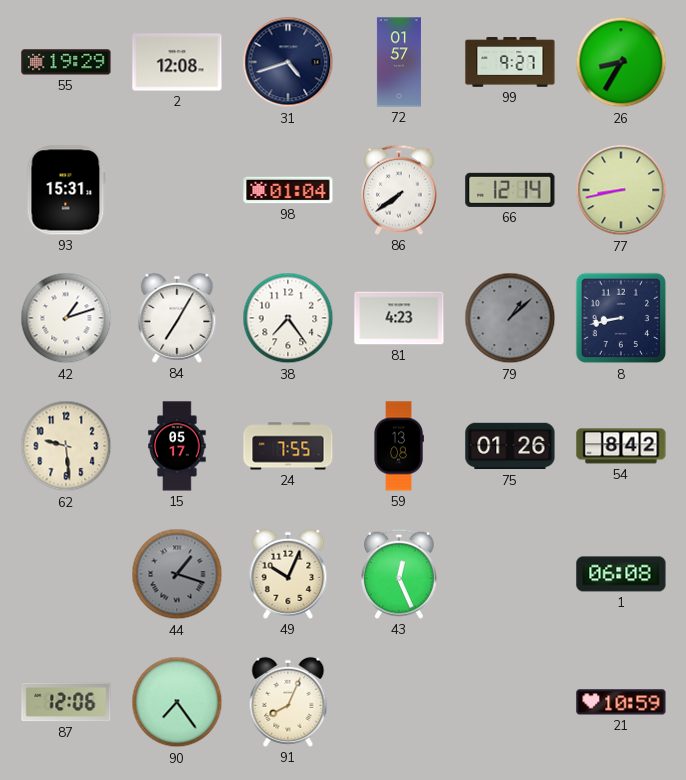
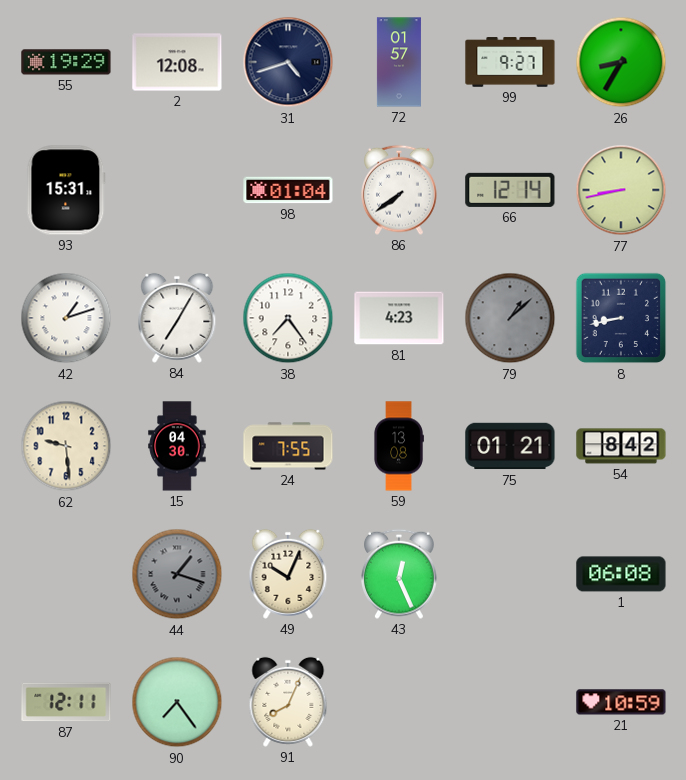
15: 05:17 -> 04:30
75: 01:26 -> 01:21
87: 12:06 -> 12:11
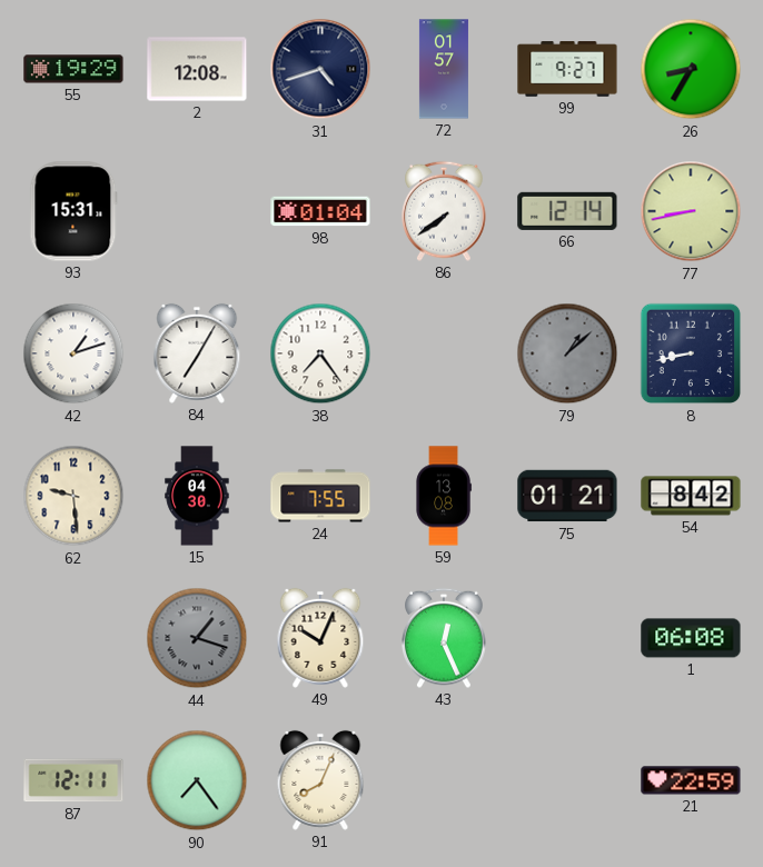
81: 4:23 -> none
21: 10:59 -> 22:59
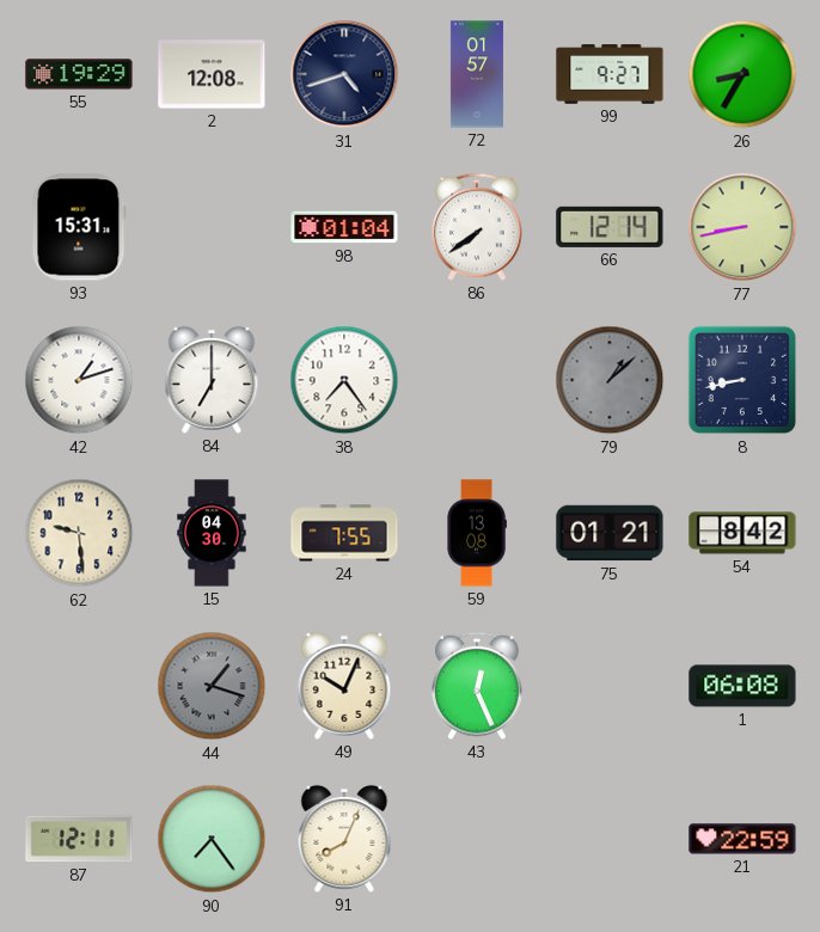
84: 7:05 -> 7:00
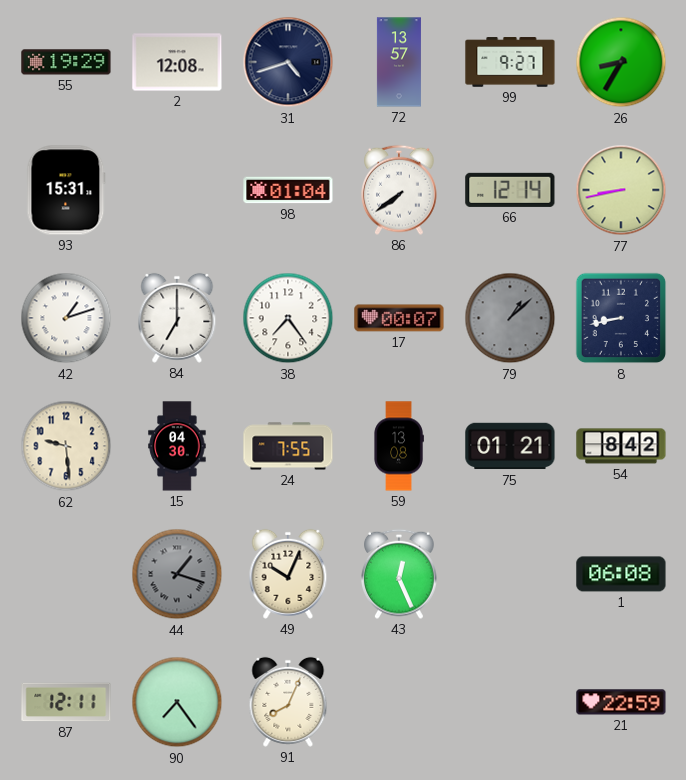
72: 01:57 -> 13:57
17: none -> 00:07
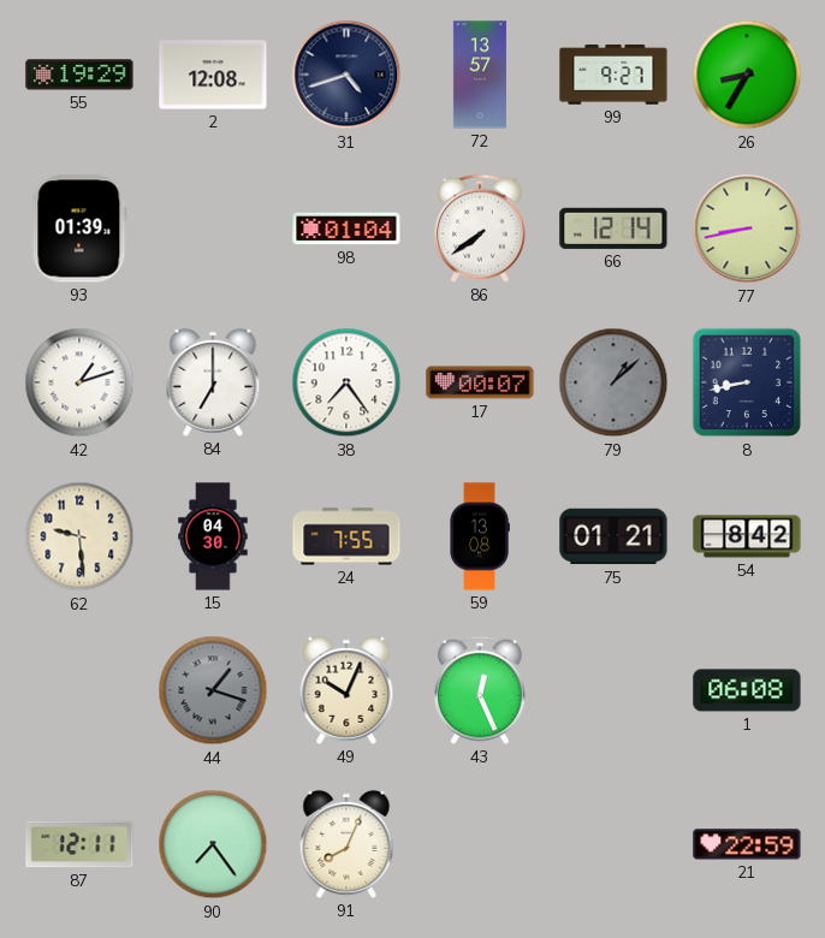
93: 15:31 -> 01:39
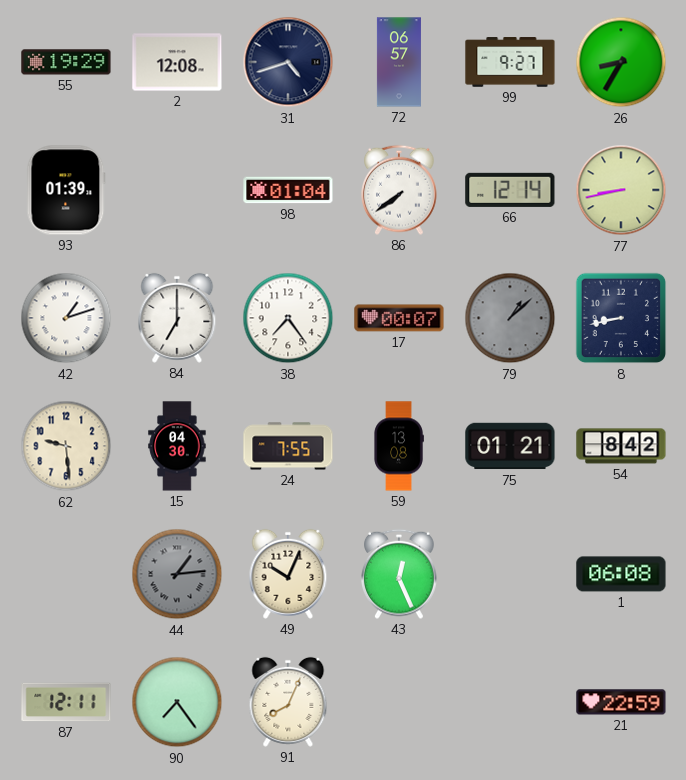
72: 13:57 -> 06:57
44: 1:18 -> 1:14
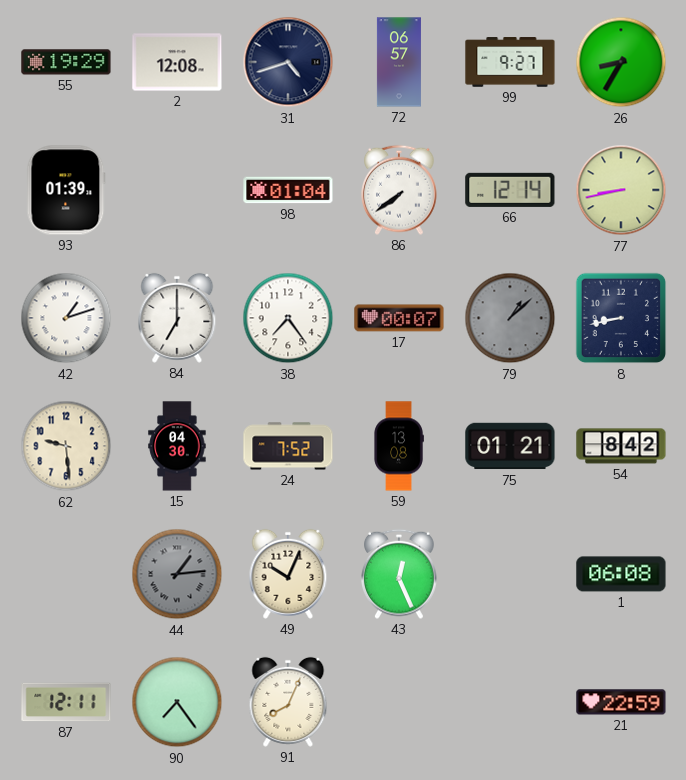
24: 7:55 -> 7:52
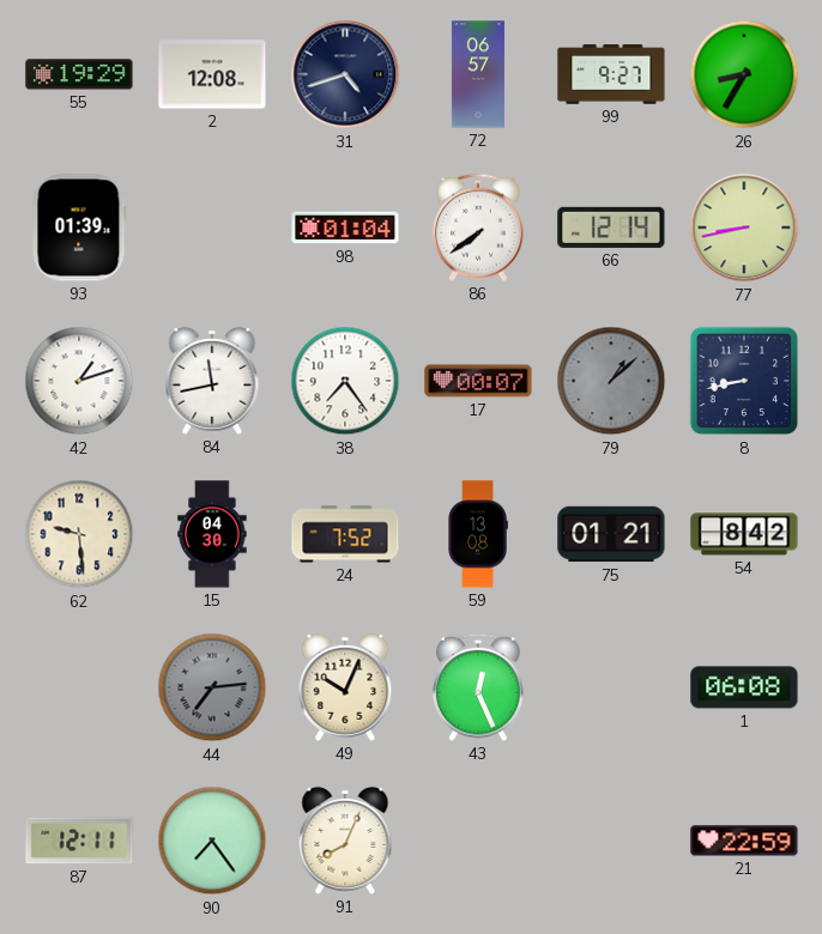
84: 7:00 -> 11:43
44: 1:14 -> 7:14
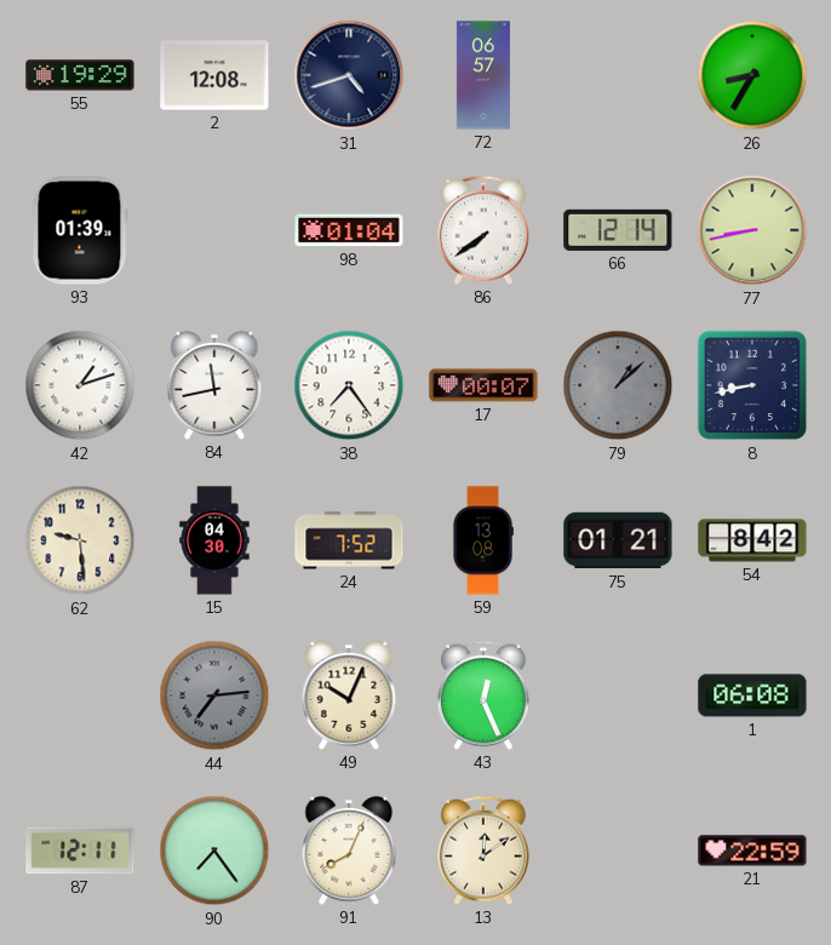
99: 9:27 -> none
13: none -> 12:09
